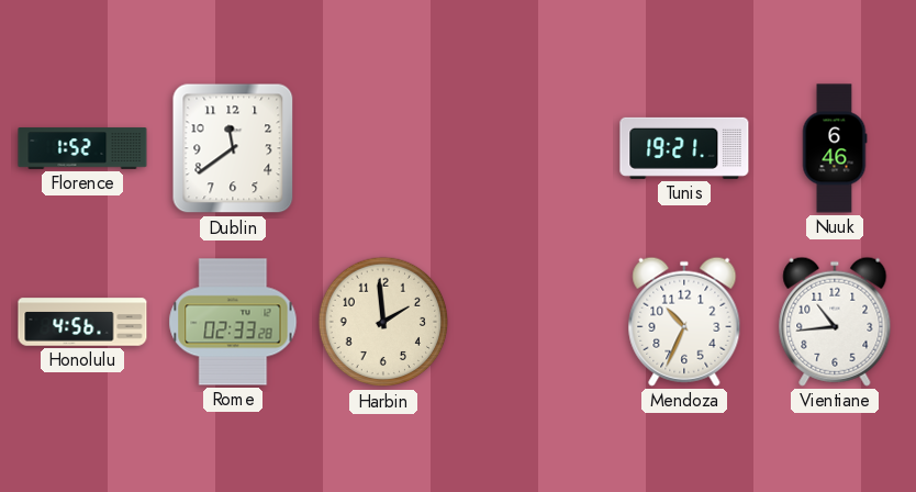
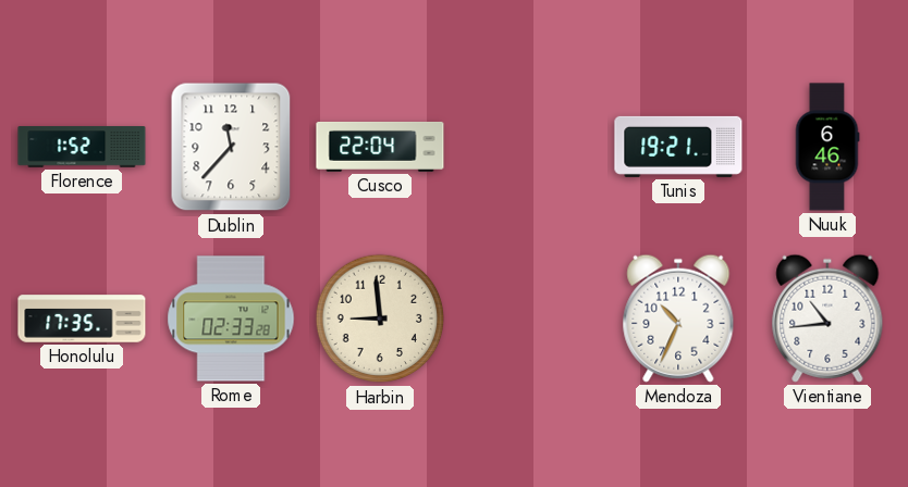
Dublin: 11:39 -> 11:37
Cusco: none -> 22:04
Honolulu: 4:56 -> 17:35
Harbin: 1:59 -> 8:59
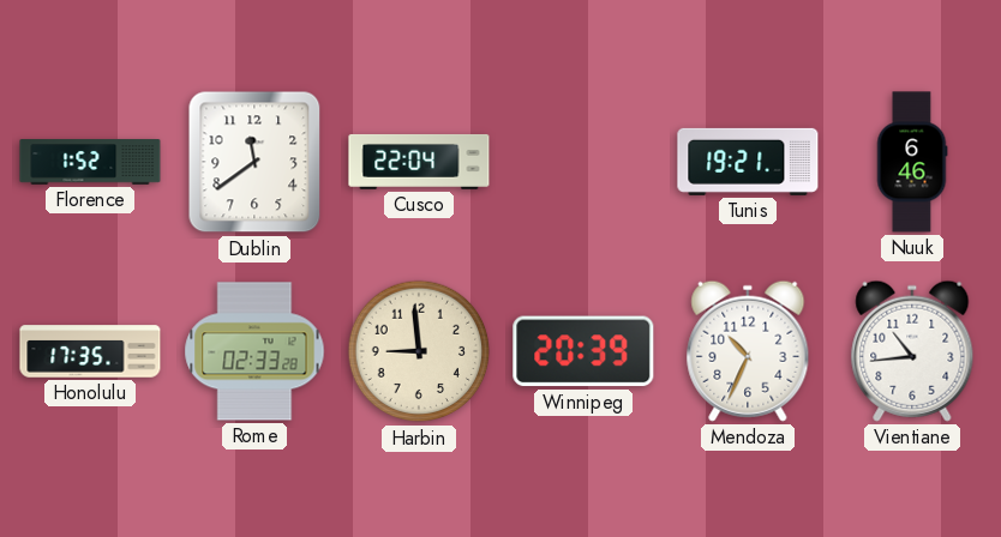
Dublin: 11:37 -> 11:39
Winnipeg: none -> 20:39
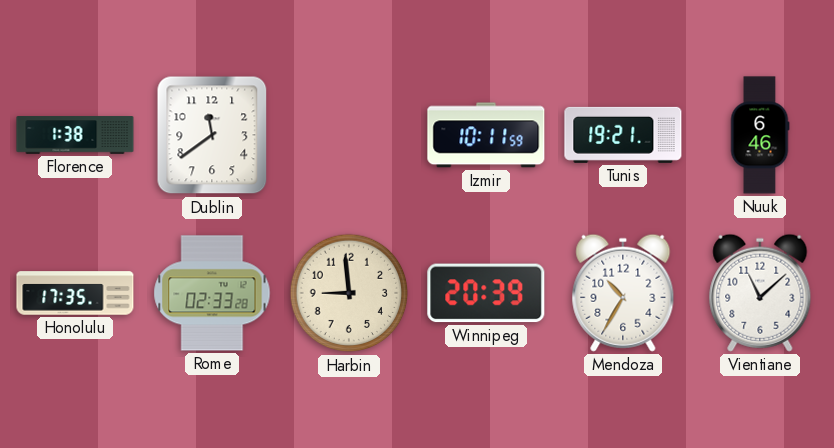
Florence: 1:52 -> 1:38
Cusco: 22:04 -> none
Izmir: none -> 10:11
Mendoza: 10:34 -> 10:35
Vientiane: 10:44 -> 11:08
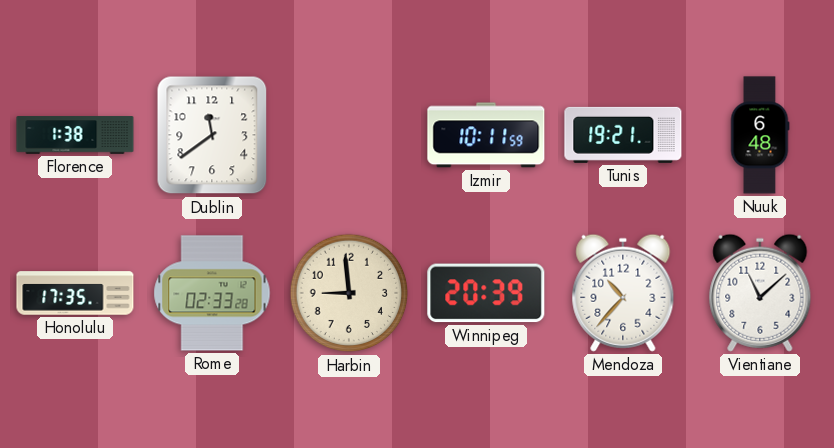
Nuuk: 6:46 -> 6:48
Mendoza: 10:35 -> 10:37
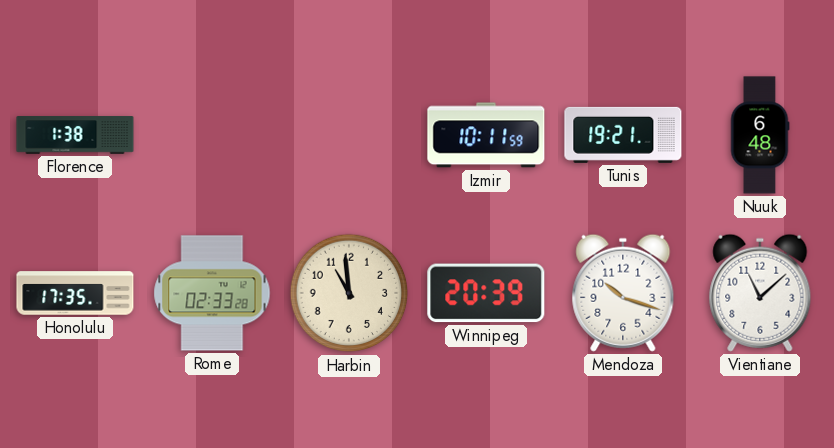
Dublin: 11:39 -> none
Harbin: 8:59 -> 10:59
Mendoza: 10:37 -> 10:18
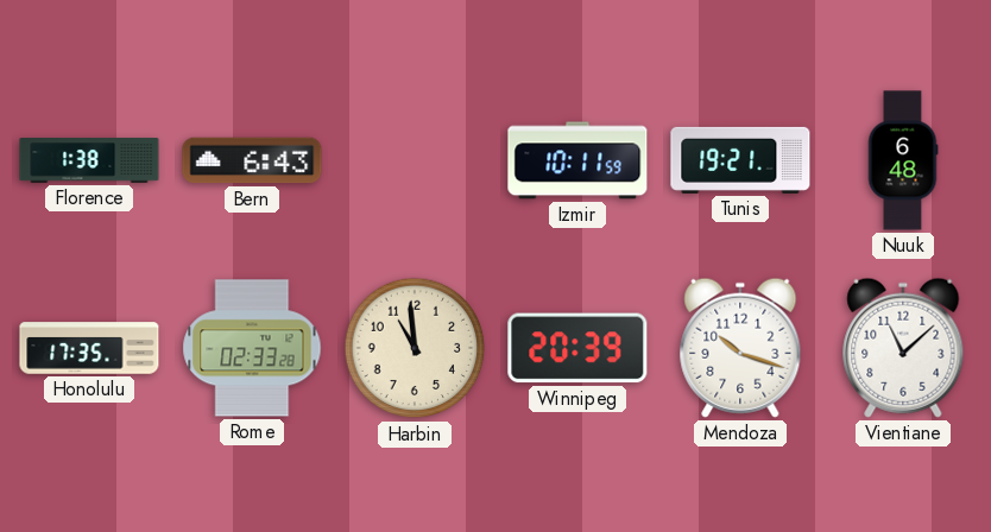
Bern: none -> 6:43
